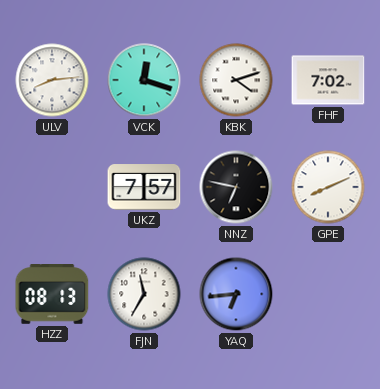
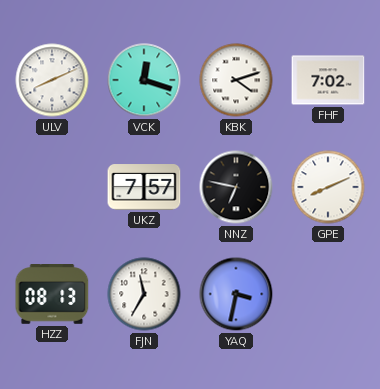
ULV: 8:14 -> 8:11
YAQ: 6:44 -> 3:32
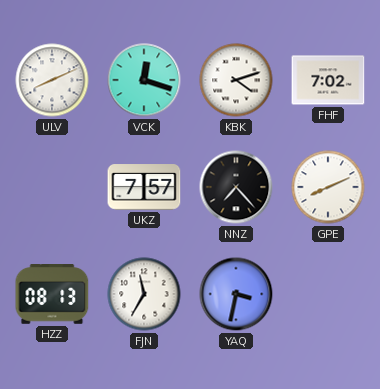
NNZ: 6:47 -> 7:23
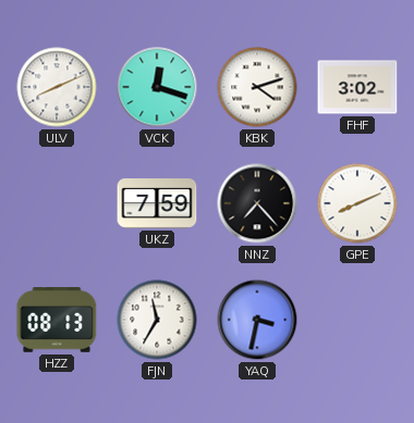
FHF: 7:02 -> 3:02
UKZ: 7:57 -> 7:59
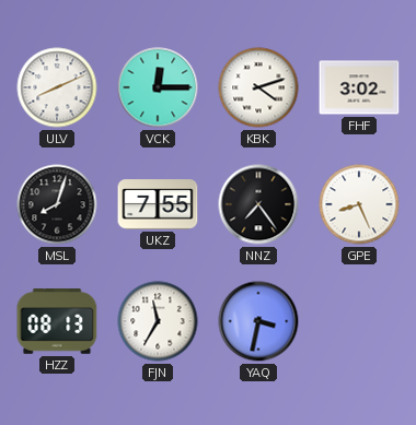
VCK: 12:18 -> 12:15
MSL: none -> 8:03
UKZ: 7:59 -> 7:55
NNZ: 7:23 -> 7:24
GPE: 8:11 -> 8:26
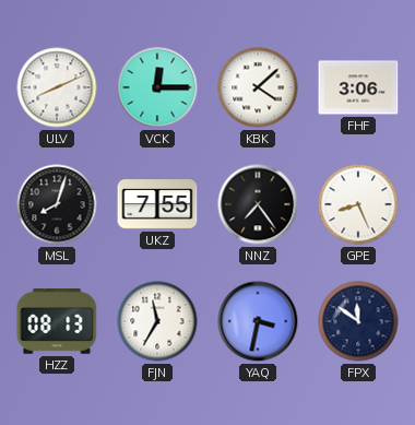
KBK: 4:12 -> 4:08
FHF: 3:02 -> 3:06
FPX: none -> 11:51
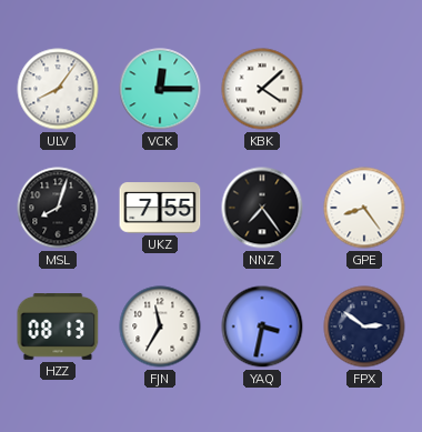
ULV: 8:11 -> 8:06
FHF: 3:06 -> none
GPE: 8:26 -> 8:24
FPX: 11:51 -> 2:51
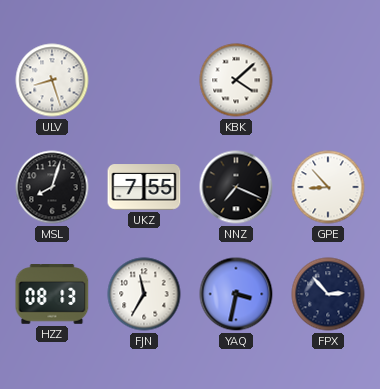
ULV: 8:06 -> 8:27
VCK: 12:15 -> none
NNZ: 7:24 -> 7:19
GPE: 8:24 -> 8:53
FPX: 2:51 -> 2:53
